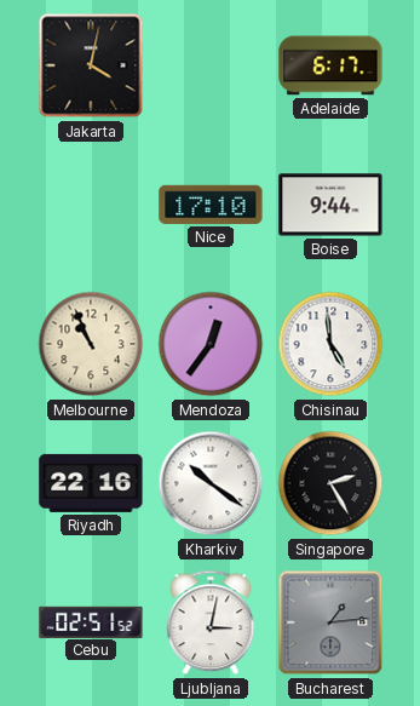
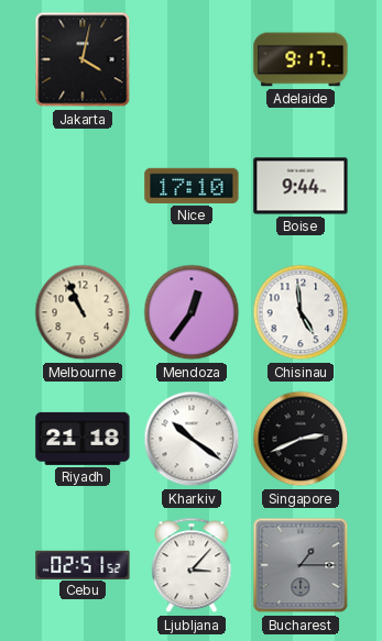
Adelaide: 6:17 -> 9:17
Riyadh: 22:16 -> 21:18
Singapore: 2:25 -> 2:41
Ljubljana: 3:02 -> 3:07
Bucharest: 1:14 -> 1:15
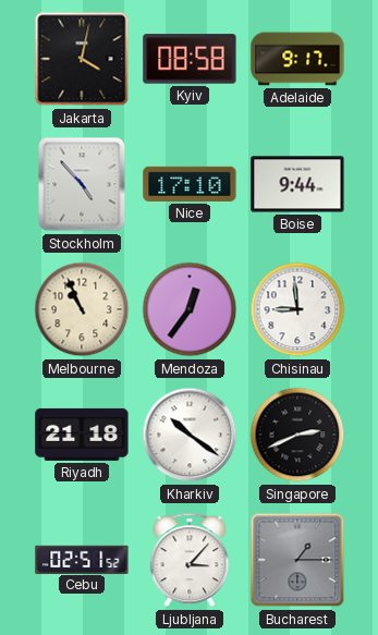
Kyiv: none -> 08:58
Stockholm: none -> 4:53
Chisinau: 4:59 -> 8:59
